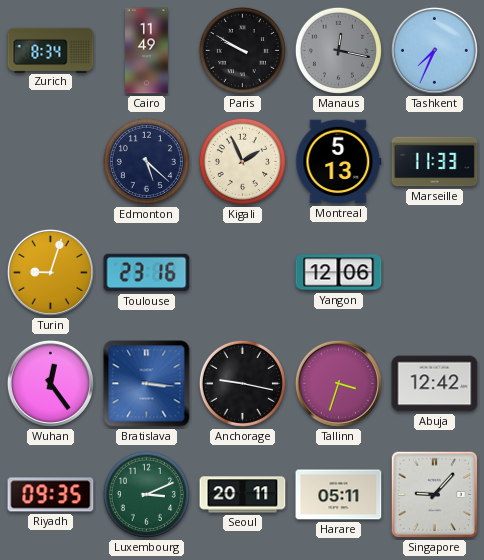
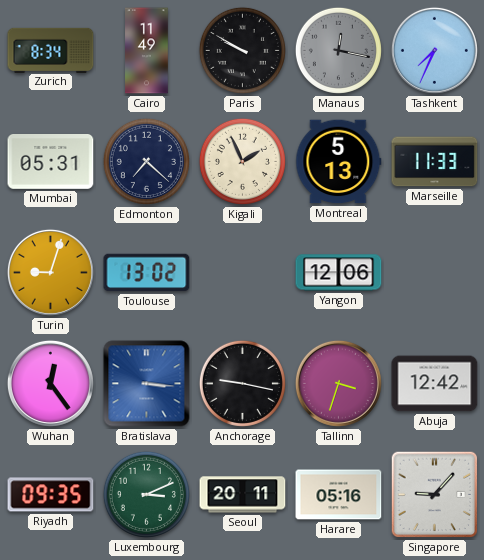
Mumbai: none -> 05:31
Edmonton: 5:22 -> 7:22
Toulouse: 23:16 -> 13:02
Harare: 05:11 -> 05:16
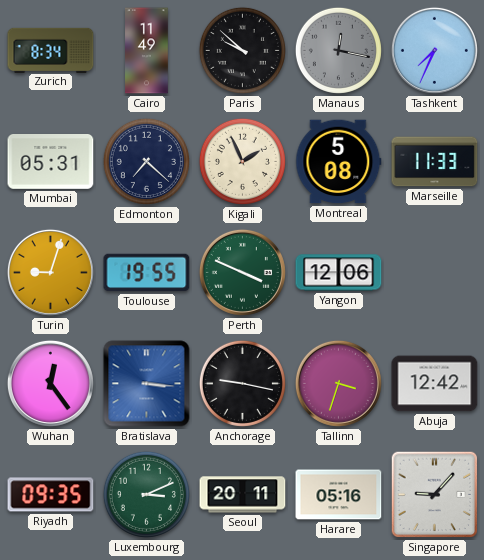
Paris: 9:50 -> 9:52
Montreal: 5:13 -> 5:08
Toulouse: 13:02 -> 19:55
Perth: none -> 3:49
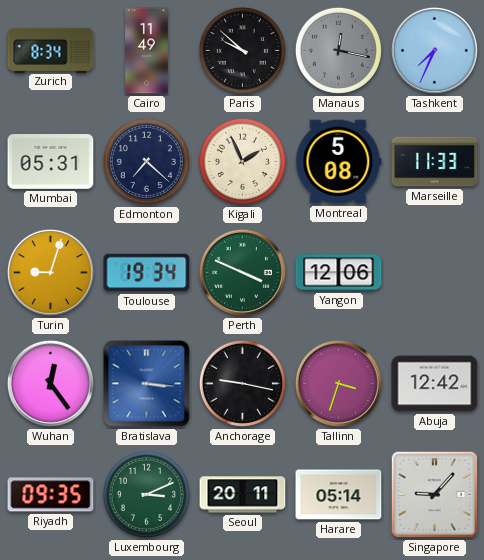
Toulouse: 19:55 -> 19:34
Harare: 05:16 -> 05:14
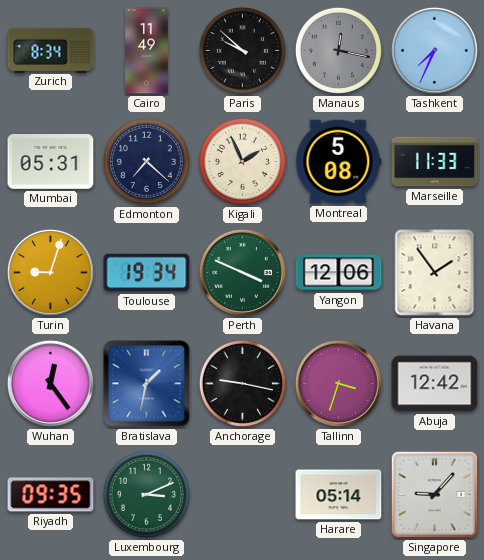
Havana: none -> 1:54
Bratislava: 3:16 -> 1:32
Seoul: 20:11 -> none
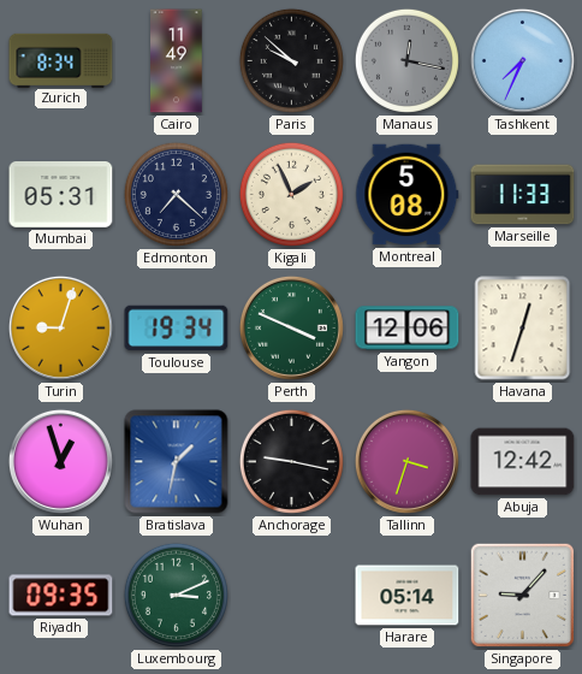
Havana: 1:54 -> 12:33
Wuhan: 12:24 -> 12:57
